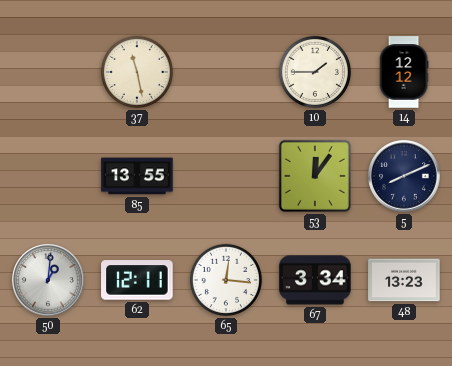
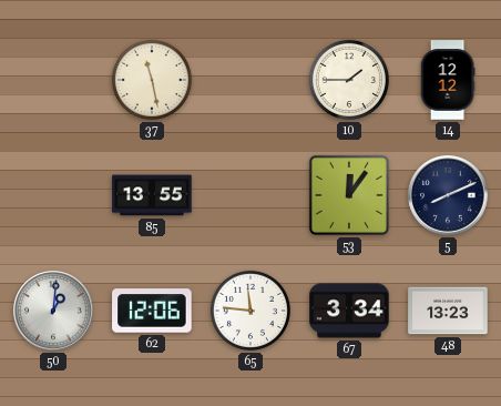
62: 12:11 -> 12:06
65: 12:16 -> 11:46
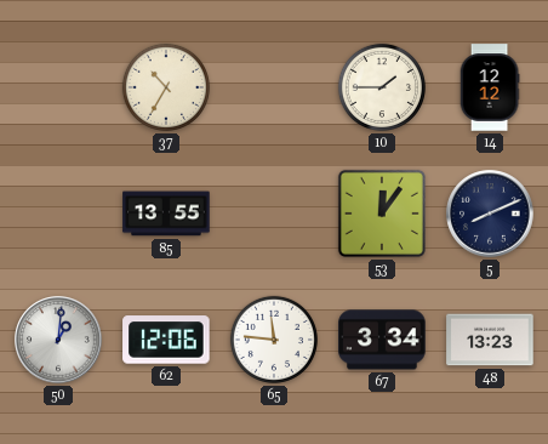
37: 11:28 -> 10:35
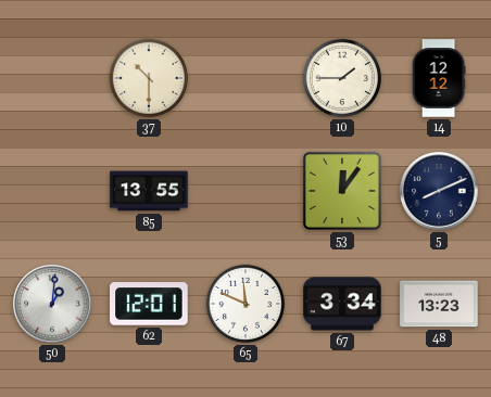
37: 10:35 -> 10:30
62: 12:06 -> 12:01
65: 11:46 -> 11:49
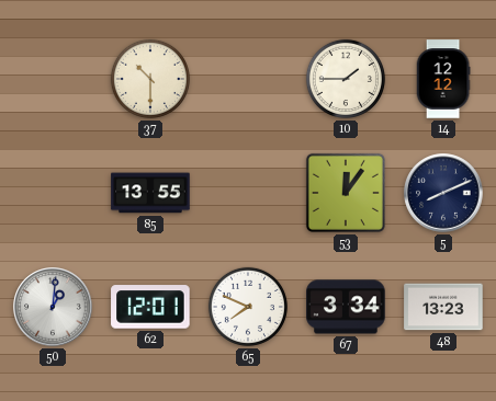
65: 11:49 -> 7:49
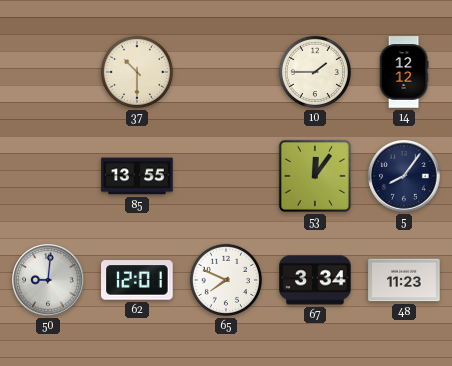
5: 8:11 -> 8:06
50: 1:01 -> 9:01
48: 13:23 -> 11:23
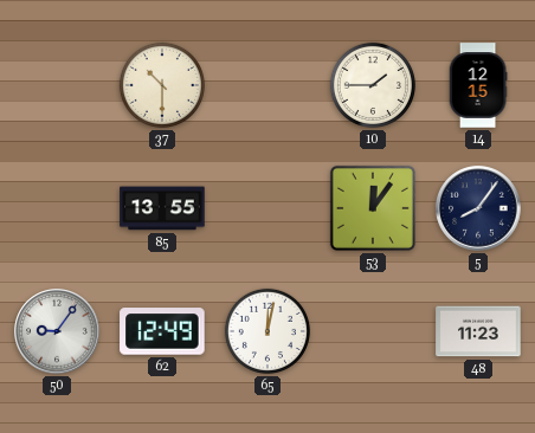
14: 12:12 -> 12:15
50: 9:01 -> 9:06
62: 12:01 -> 12:49
65: 7:49 -> 12:02
67: 3:34 -> none
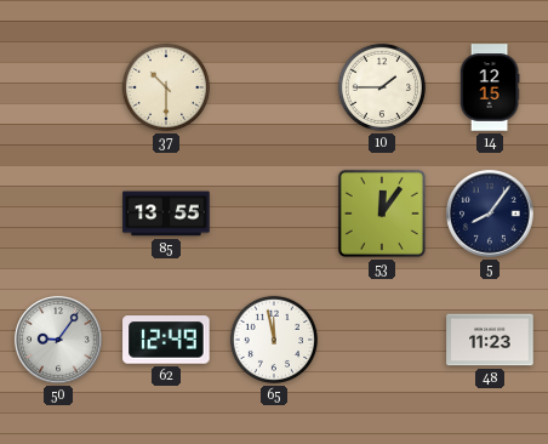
65: 12:02 -> 11:58
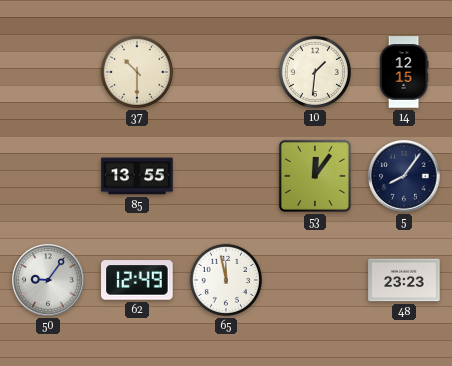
10: 1:45 -> 1:31
48: 11:23 -> 23:23
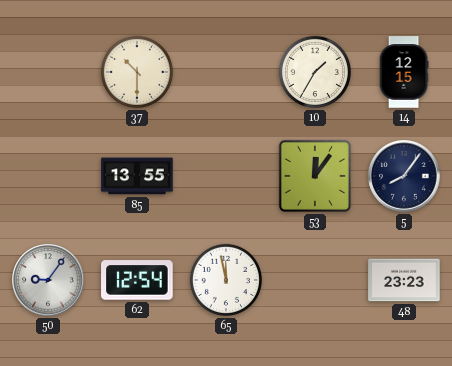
10: 1:31 -> 1:35
62: 12:49 -> 12:54
